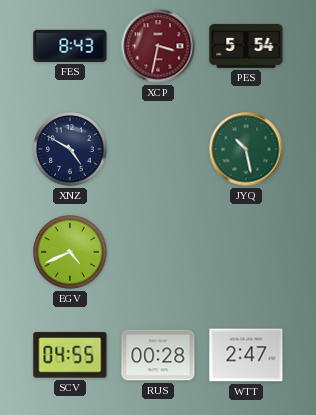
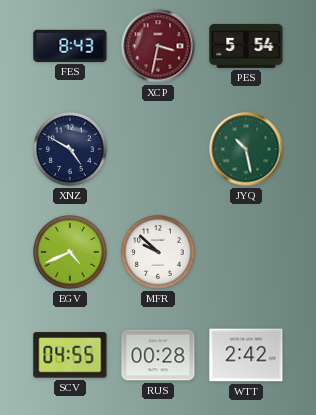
MFR: none -> 9:52
WTT: 2:47 -> 2:42
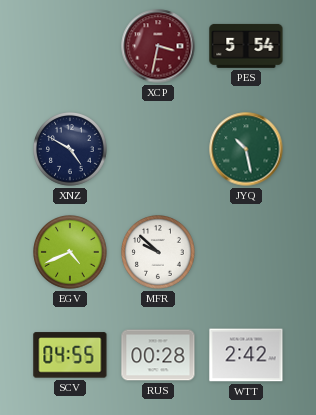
FES: 8:43 -> none
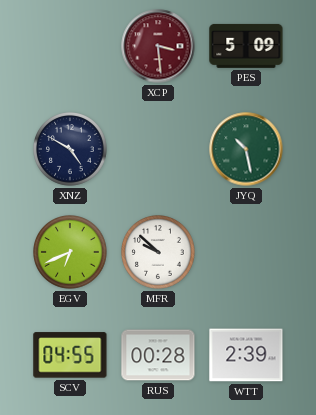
XCP: 3:32 -> 3:29
PES: 5:54 -> 5:09
EGV: 4:41 -> 6:41
WTT: 2:42 -> 2:39
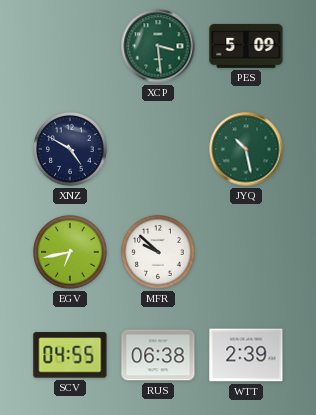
XCP dial: burgundy -> green
EGV: 6:41 -> 6:43
RUS: 00:28 -> 06:38
